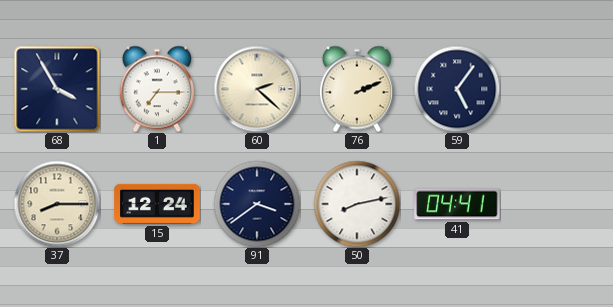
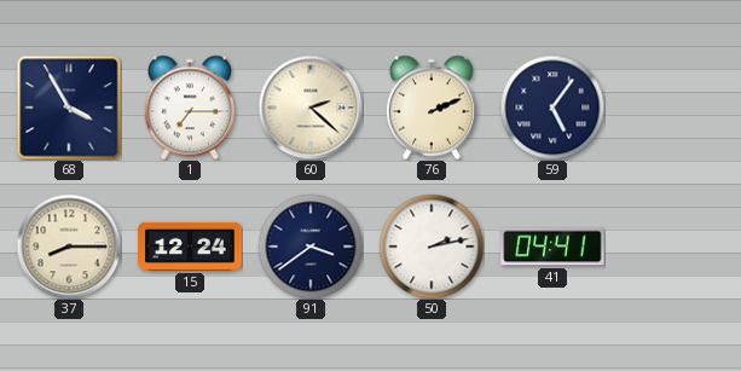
50: 8:13 -> 2:13
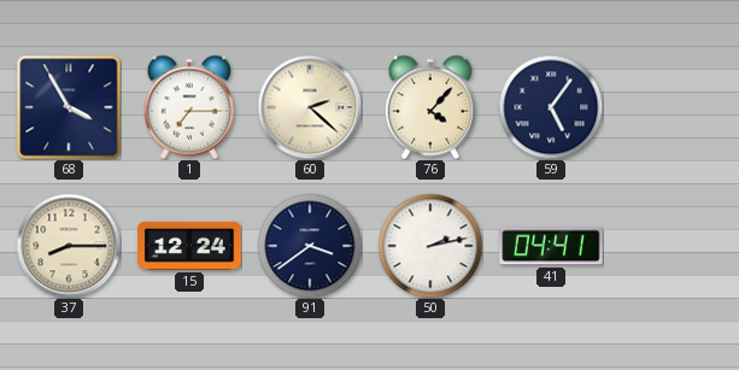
76: 2:11 -> 4:07
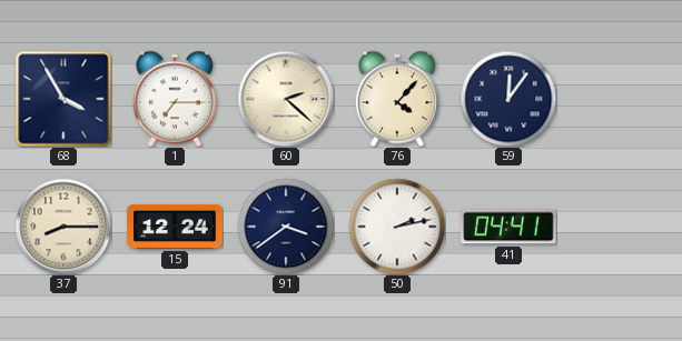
59: 5:06 -> 12:06
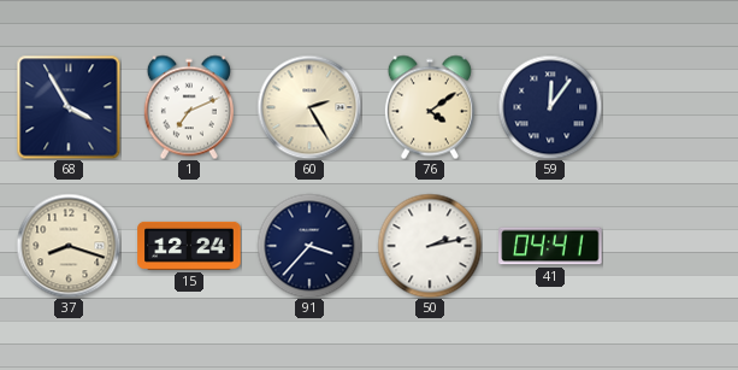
1: 7:15 -> 7:11
60: 2:22 -> 2:25
76: 4:07 -> 4:09
37: 8:15 -> 8:18
91: 3:39 -> 3:37
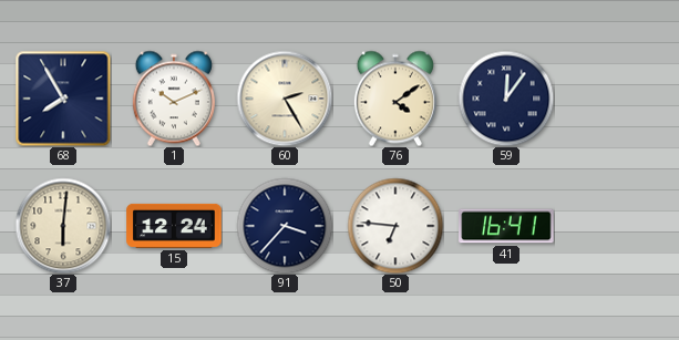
68: 3:55 -> 7:55
1: 7:11 -> 10:11
37: 8:18 -> 6:01
50: 2:13 -> 6:46
41: 04:41 -> 16:41
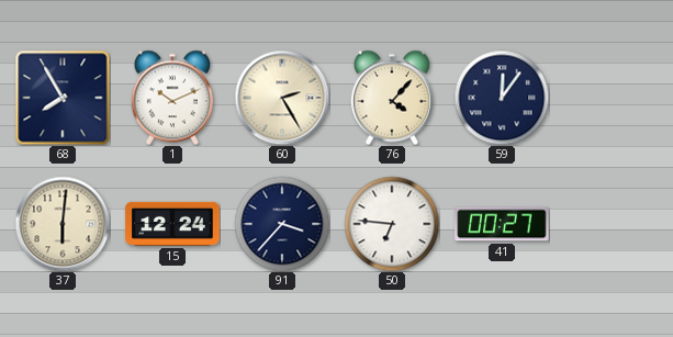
76: 4:09 -> 4:07
41: 16:41 -> 00:27
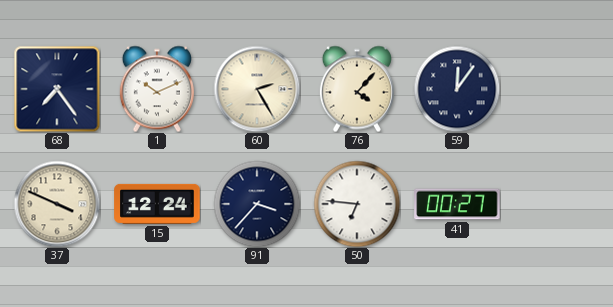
68: 7:55 -> 7:24
37: 6:01 -> 3:49
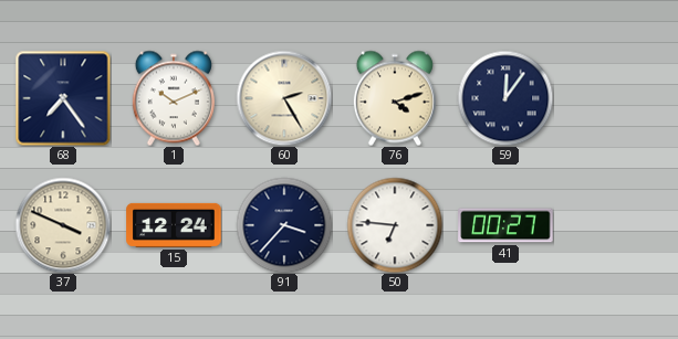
76: 4:07 -> 4:12
